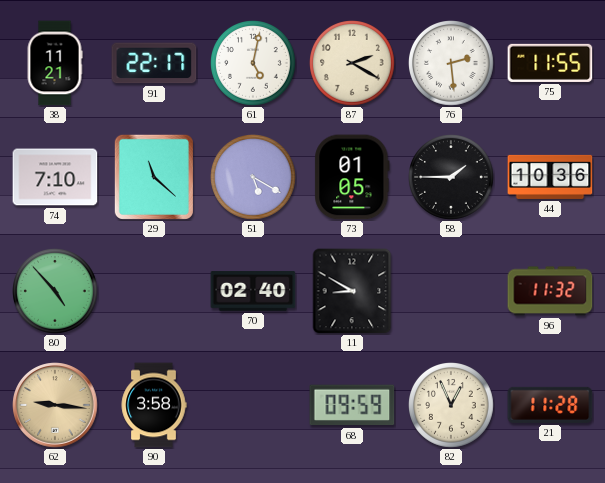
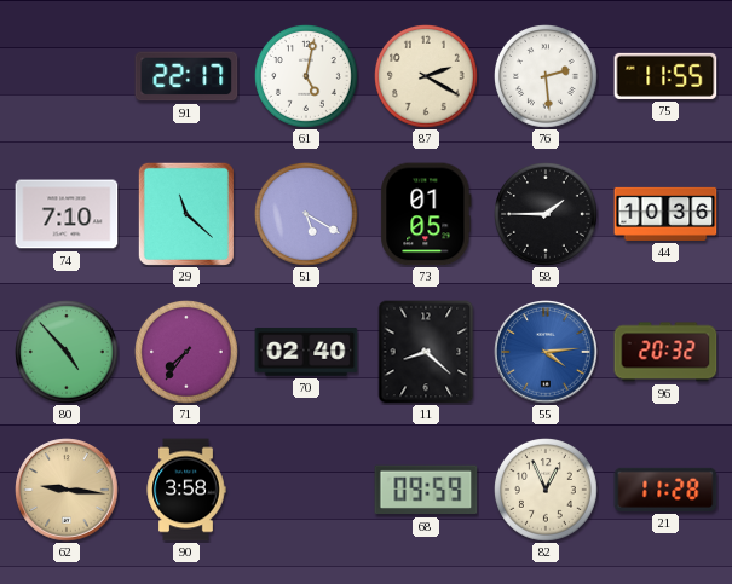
38: 11:21 -> none
71: none -> 7:36
11: 8:50 -> 8:22
55: none -> 4:14
96: 11:32 -> 20:32
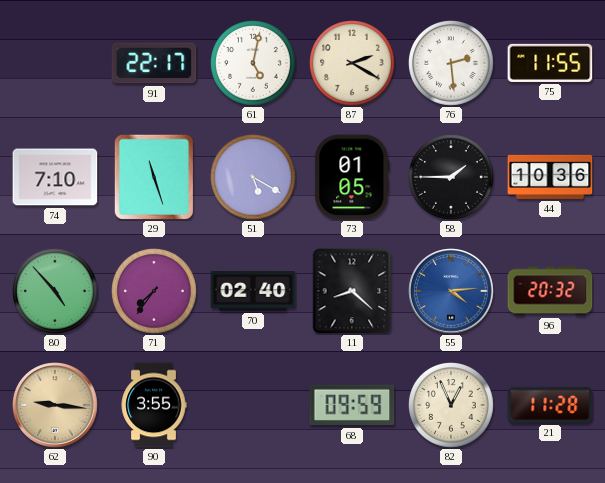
29: 11:22 -> 11:27
90: 3:58 -> 3:55
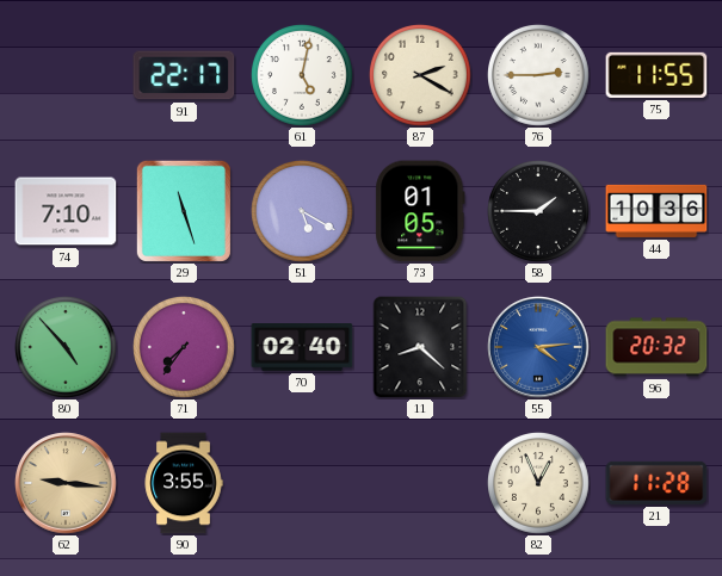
76: 2:29 -> 2:45
68: 09:59 -> none
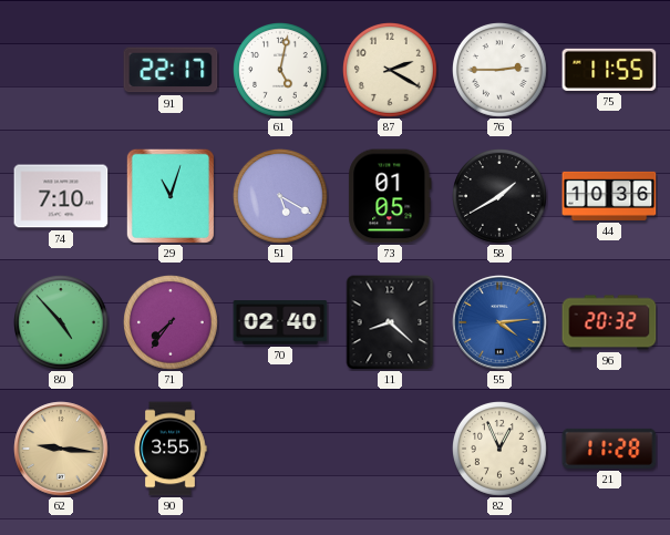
29: 11:27 -> 11:03
58: 1:45 -> 1:40
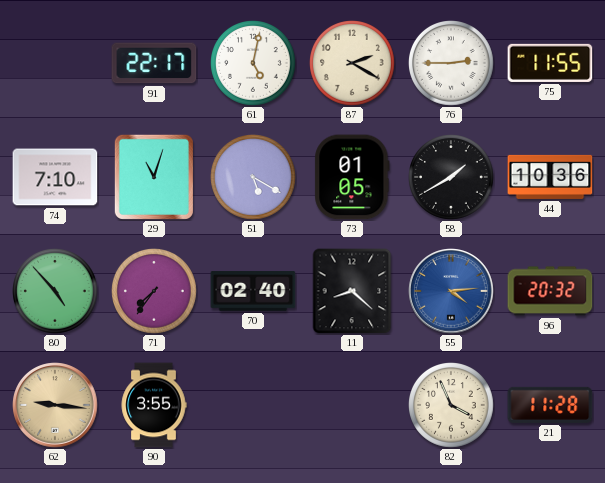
82: 12:56 -> 3:56
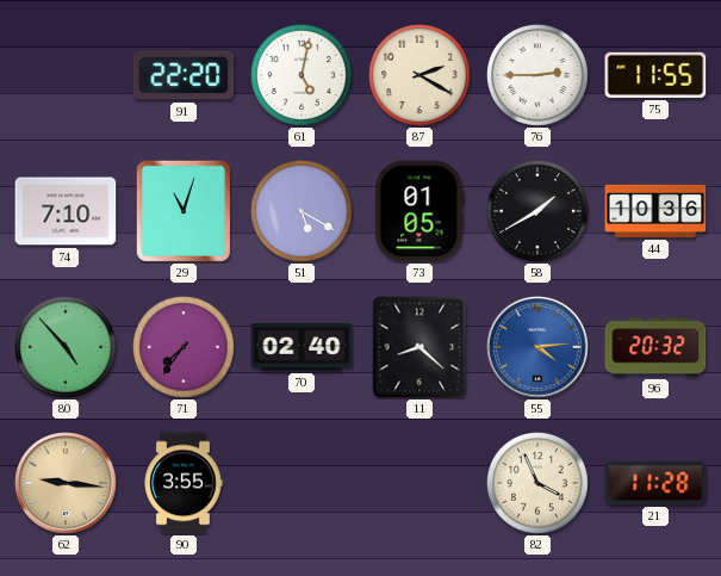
91: 22:17 -> 22:20
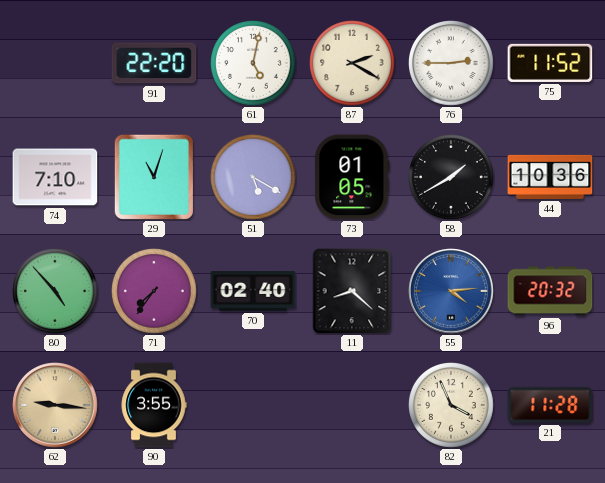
75: 11:55 -> 11:52
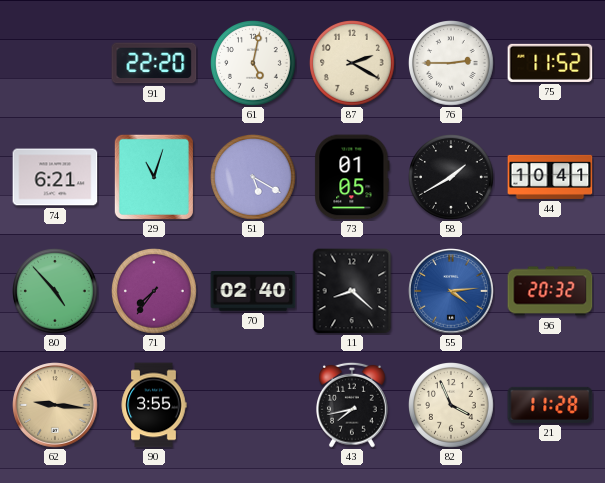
74: 7:10 -> 6:21
44: 10:36 -> 10:41
43: none -> 7:43
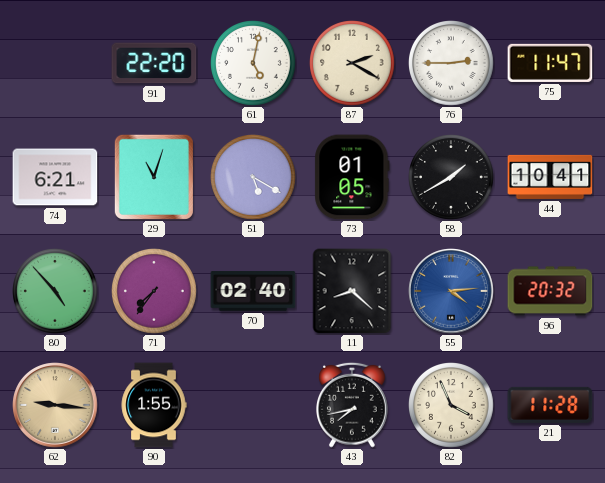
75: 11:52 -> 11:47
90: 3:55 -> 1:55
